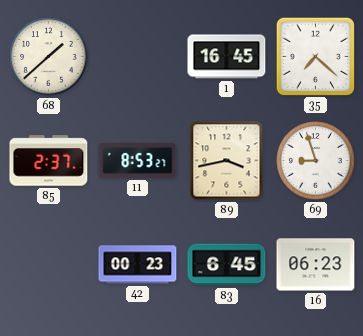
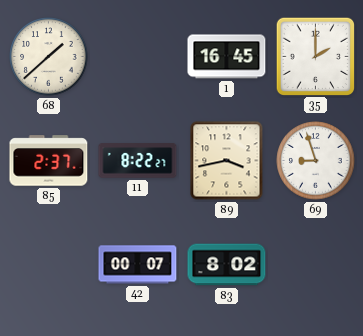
35: 7:22 -> 2:00
11: 8:53 -> 8:22
42: 00:23 -> 00:07
83: 6:45 -> 8:02
16: 06:23 -> none
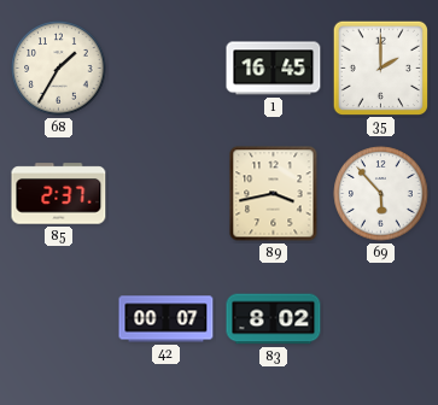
68: 1:38 -> 1:35
11: 8:22 -> none
69: 8:57 -> 5:53
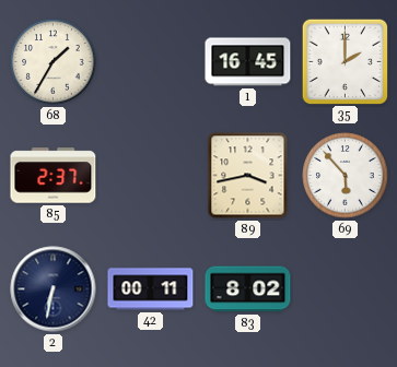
2: none -> 6:32
42: 00:07 -> 00:11
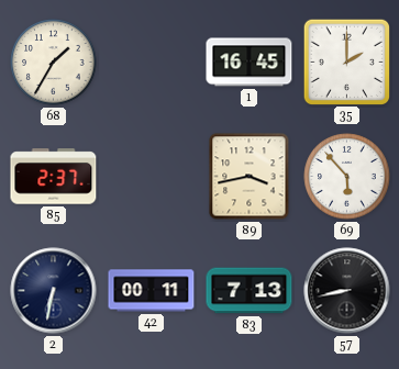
83: 8:02 -> 7:13
57: none -> 8:43
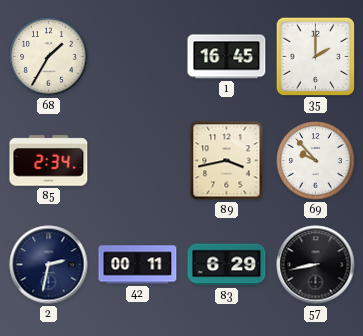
85: 2:37 -> 2:34
69: 5:53 -> 9:53
2: 6:32 -> 2:32
83: 7:13 -> 6:29
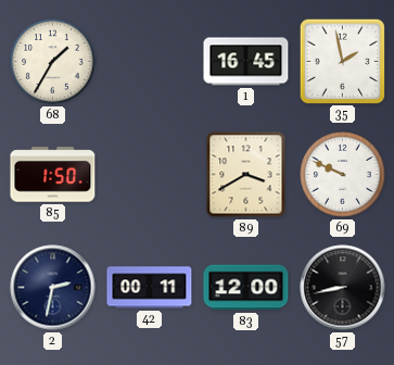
35: 2:00 -> 1:58
85: 2:34 -> 1:50
89: 3:43 -> 3:40
69: 9:53 -> 9:49
83: 6:29 -> 12:00
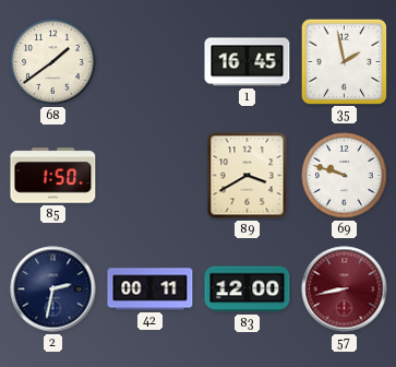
68: 1:35 -> 1:39
69: 9:49 -> 9:48
57 dial: black -> burgundy
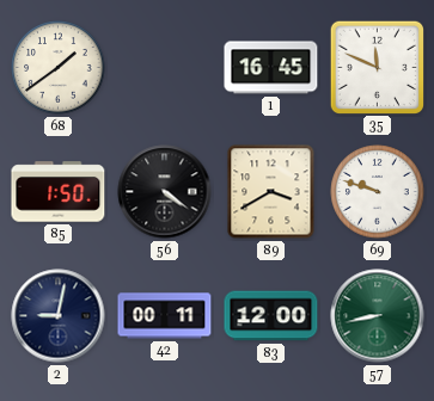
35: 1:58 -> 11:49
56: none -> 4:21
2: 2:32 -> 9:02
57 dial: burgundy -> green
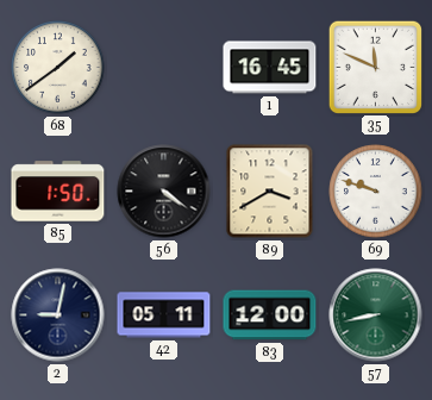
42: 00:11 -> 05:11
